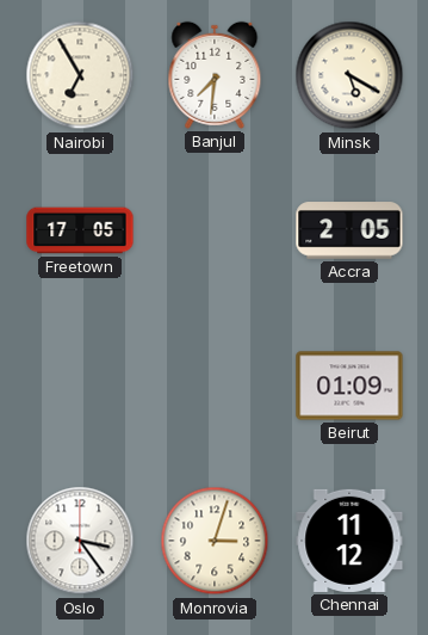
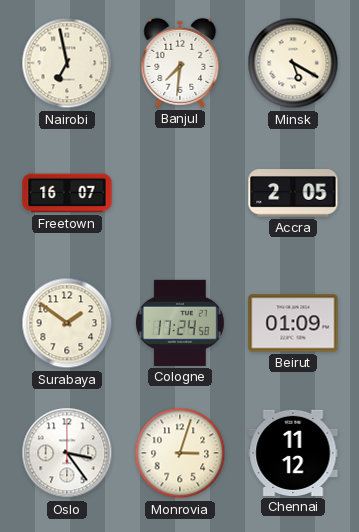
Nairobi: 6:55 -> 6:58
Freetown: 17:05 -> 16:07
Surabaya: none -> 1:51
Cologne: none -> 17:24
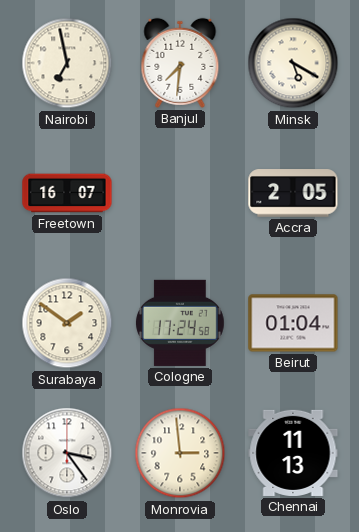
Beirut: 01:09 -> 01:04
Monrovia: 3:03 -> 2:59
Chennai: 11:12 -> 11:13
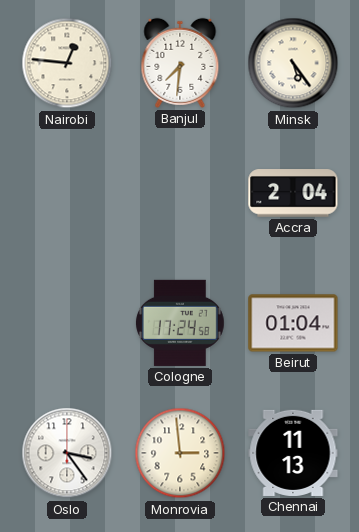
Nairobi: 6:58 -> 12:46
Minsk: 5:20 -> 5:24
Freetown: 16:07 -> none
Accra: 2:05 -> 2:04
Surabaya: 1:51 -> none
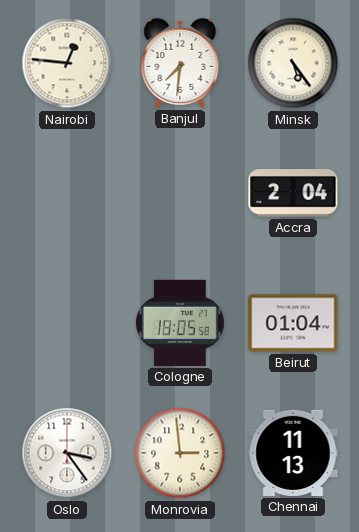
Cologne: 17:24 -> 18:05
